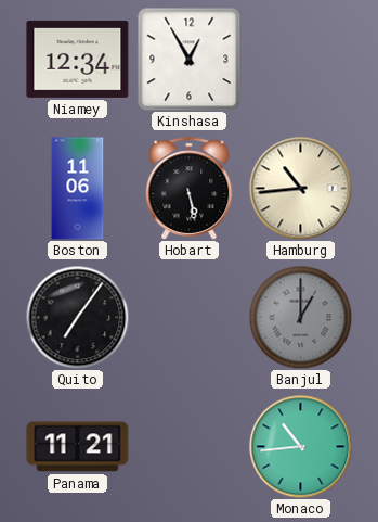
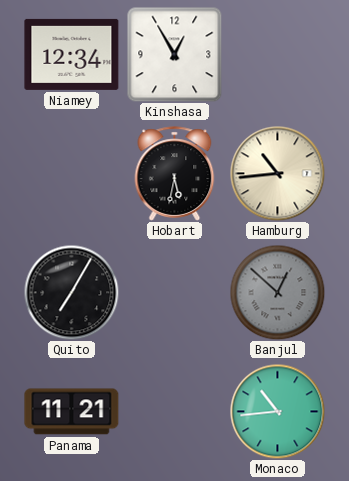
Boston: 11:06 -> none
Hobart: 5:28 -> 5:32
Quito: 7:06 -> 7:05
Banjul: 1:00 -> 12:52
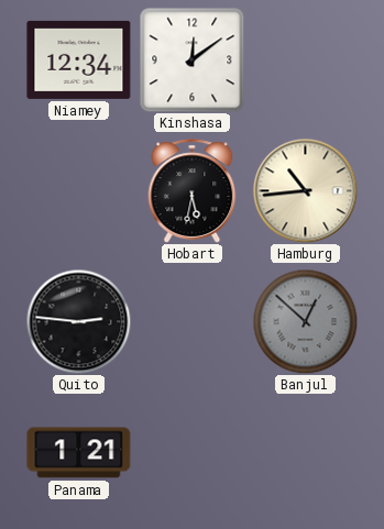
Kinshasa: 12:55 -> 12:09
Quito: 7:05 -> 2:46
Panama: 11:21 -> 1:21
Monaco: 10:44 -> none
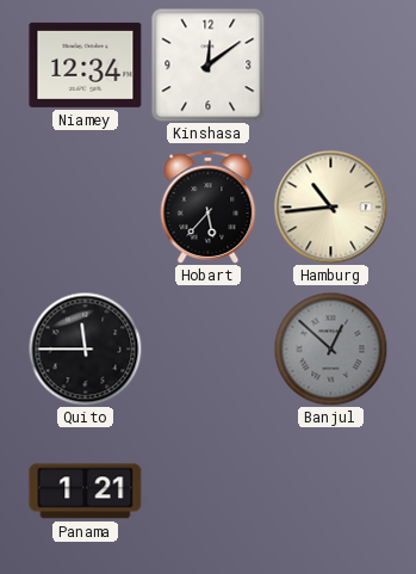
Hobart: 5:32 -> 5:37
Quito: 2:46 -> 11:45
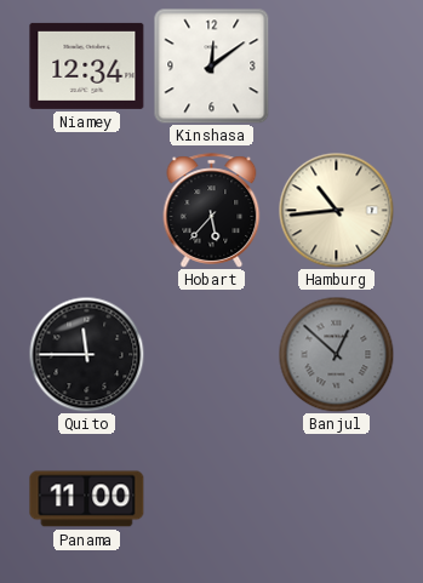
Panama: 1:21 -> 11:00
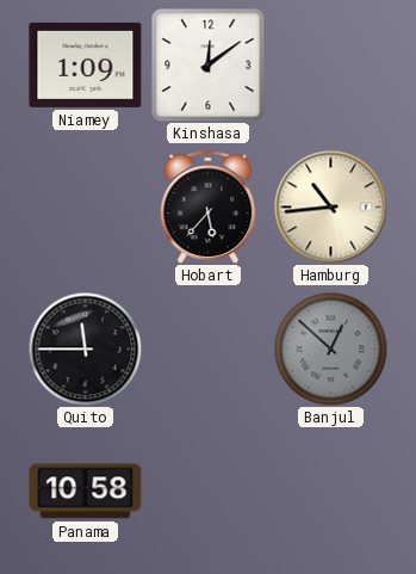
Niamey: 12:34 -> 1:09
Panama: 11:00 -> 10:58
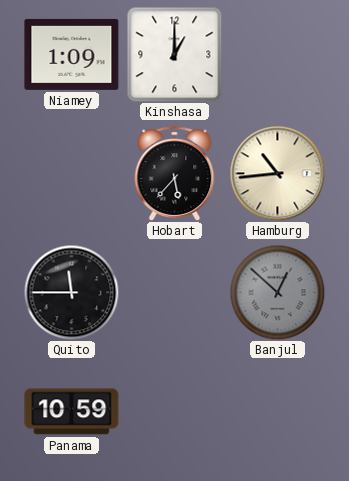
Kinshasa: 12:09 -> 1:00
Panama: 10:58 -> 10:59
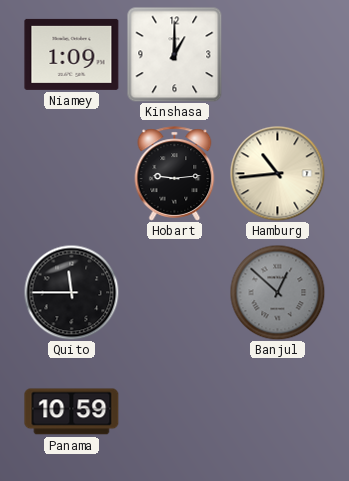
Hobart: 5:37 -> 9:14
